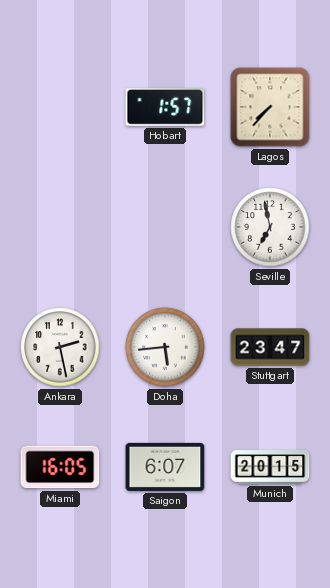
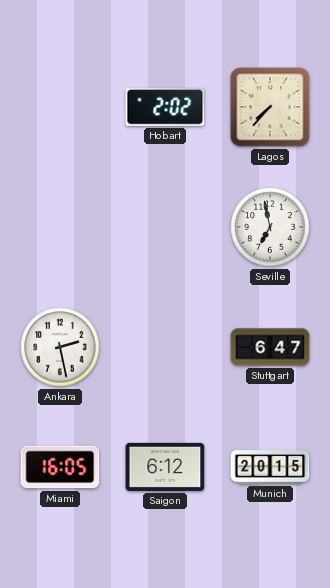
Hobart: 1:57 -> 2:02
Doha: 5:44 -> none
Stuttgart: 23:47 -> 6:47
Saigon: 6:07 -> 6:12
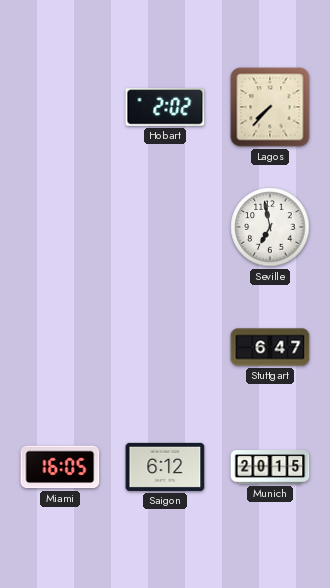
Ankara: 2:28 -> none
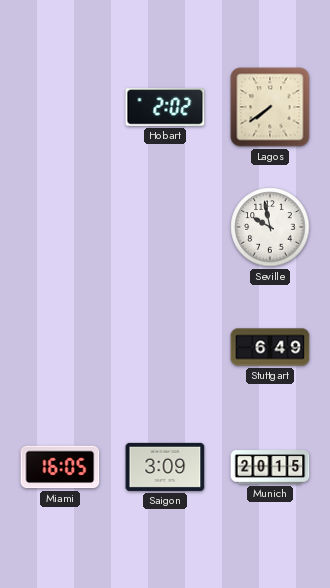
Lagos: 7:37 -> 7:39
Seville: 6:58 -> 9:58
Stuttgart: 6:47 -> 6:49
Saigon: 6:12 -> 3:09
